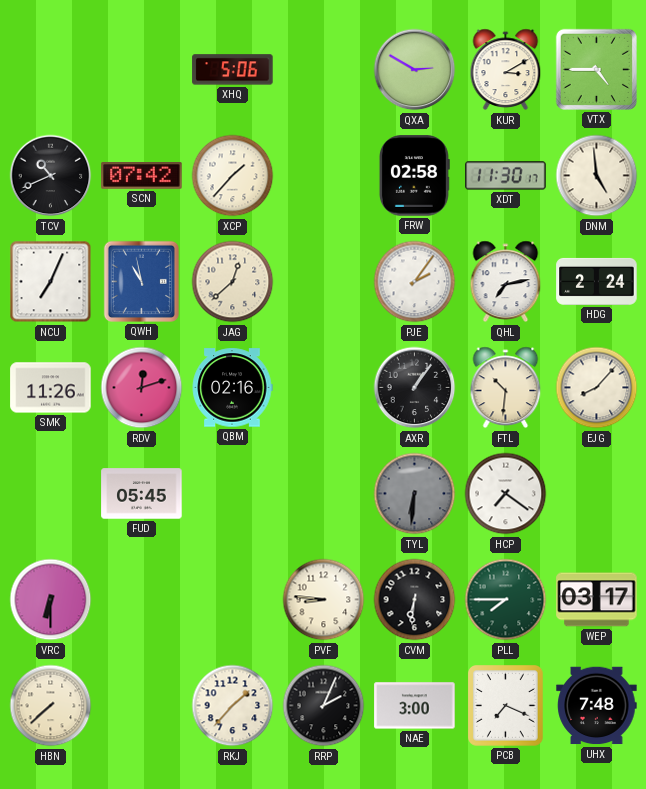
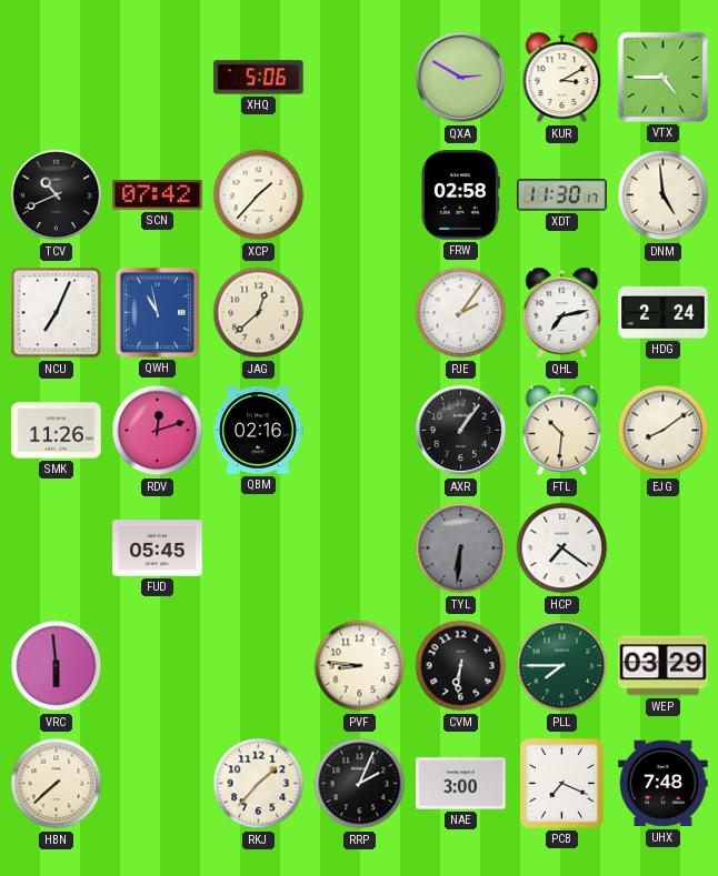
EJG: 8:07 -> 8:09
VRC: 6:30 -> 5:59
WEP: 03:17 -> 03:29
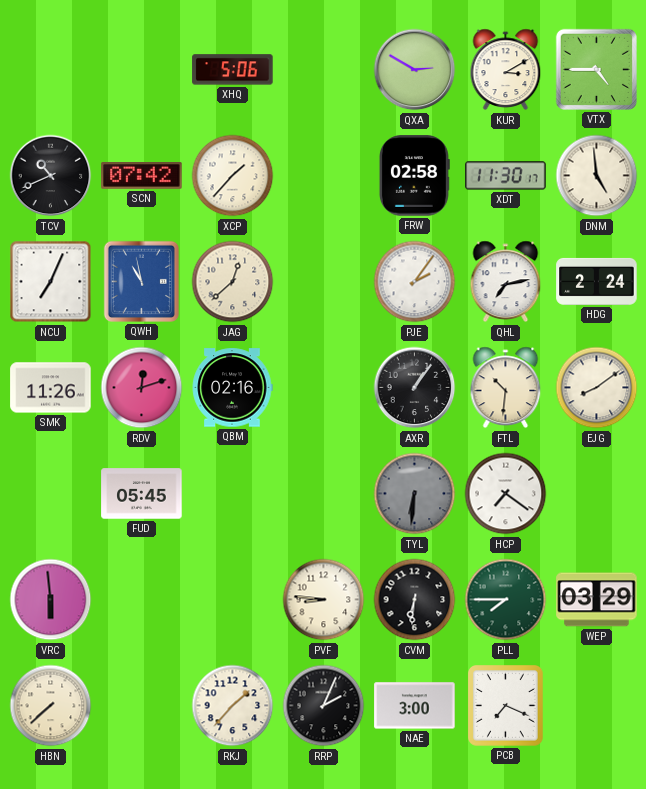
UHX: 7:48 -> none
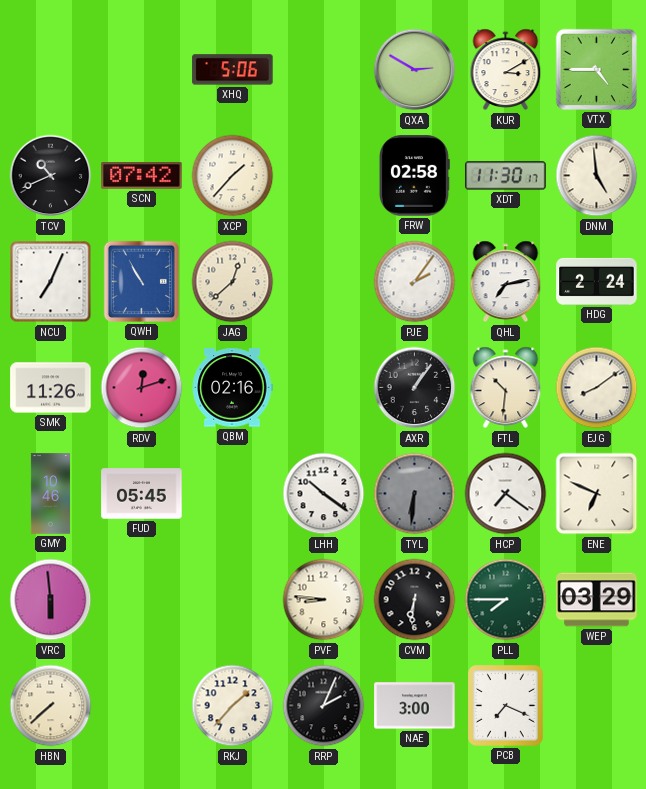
QWH: 10:58 -> 10:55
GMY: none -> 10:46
LHH: none -> 10:21
ENE: none -> 6:49
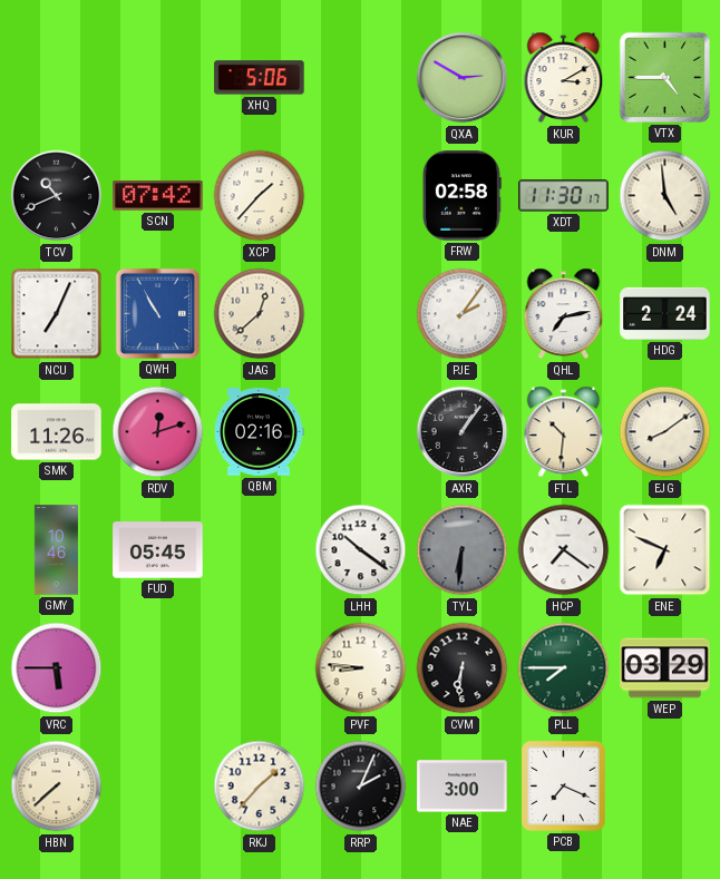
VRC: 5:59 -> 5:45
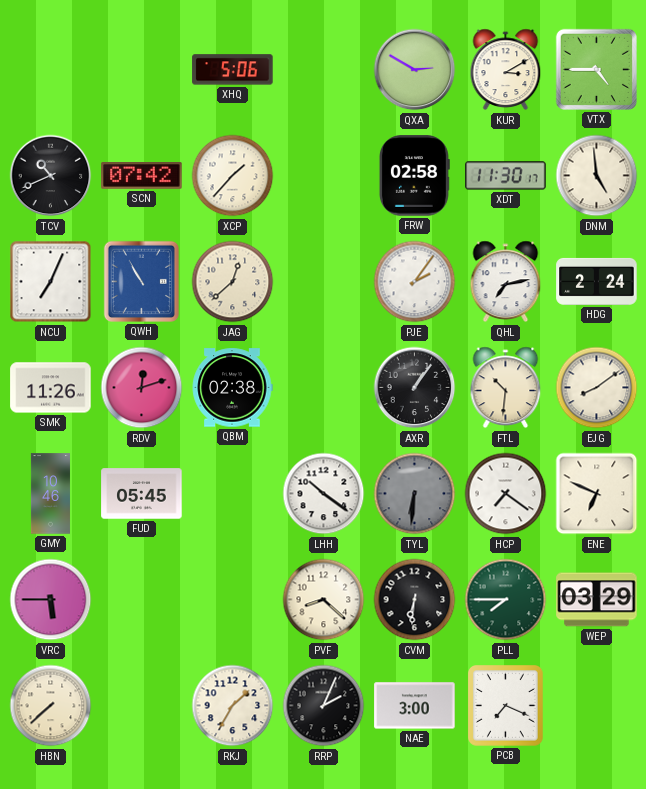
QBM: 02:16 -> 02:38
PVF: 8:46 -> 8:22
RKJ: 1:37 -> 1:35
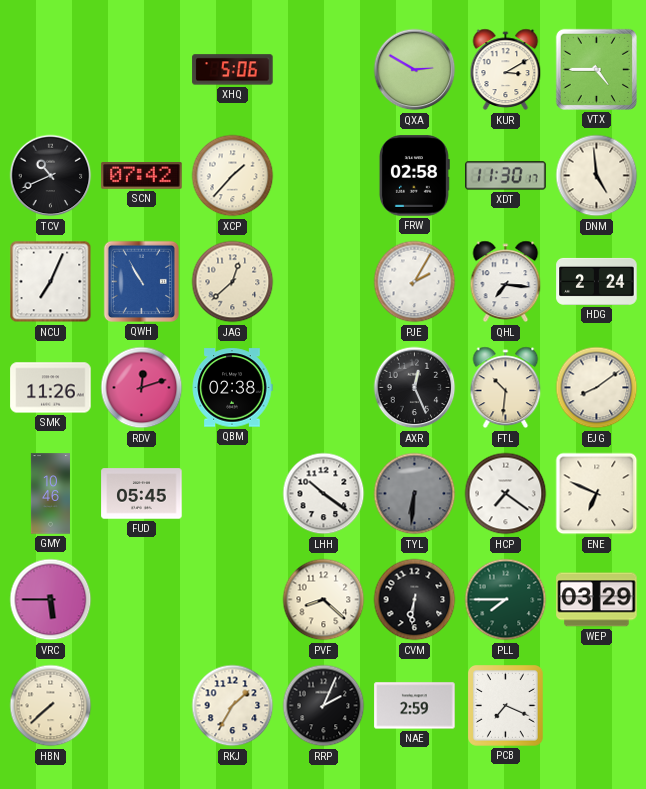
PJE: 2:06 -> 2:05
QHL: 7:13 -> 7:16
AXR: 1:06 -> 12:26
NAE: 3:00 -> 2:59
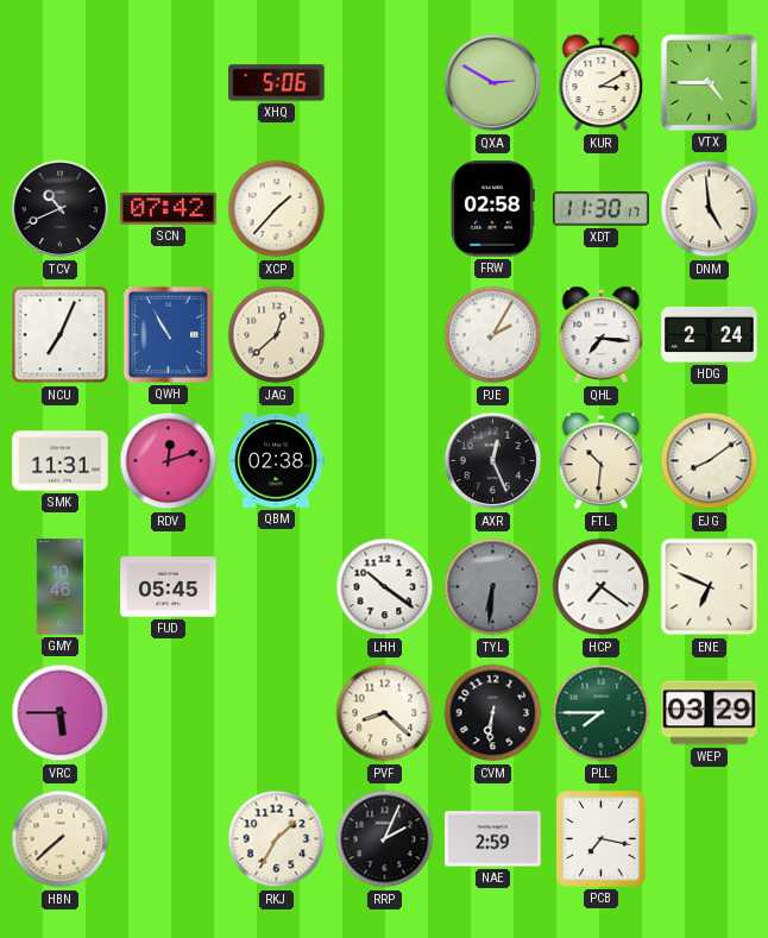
SMK: 11:26 -> 11:31
PCB: 7:19 -> 7:17
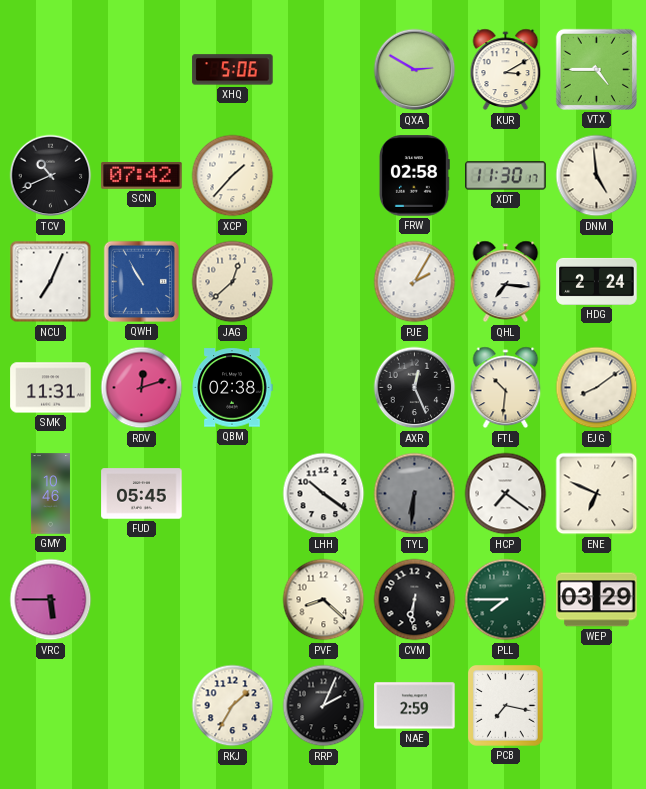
HBN: 7:38 -> none
